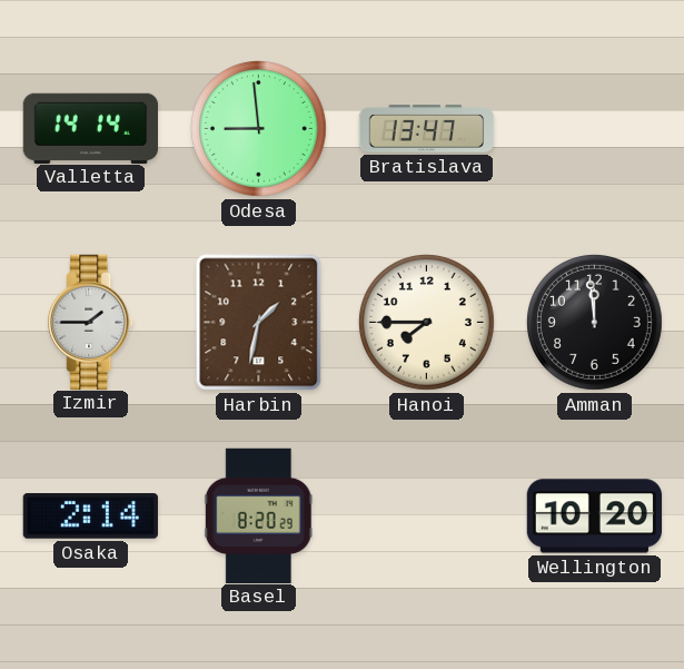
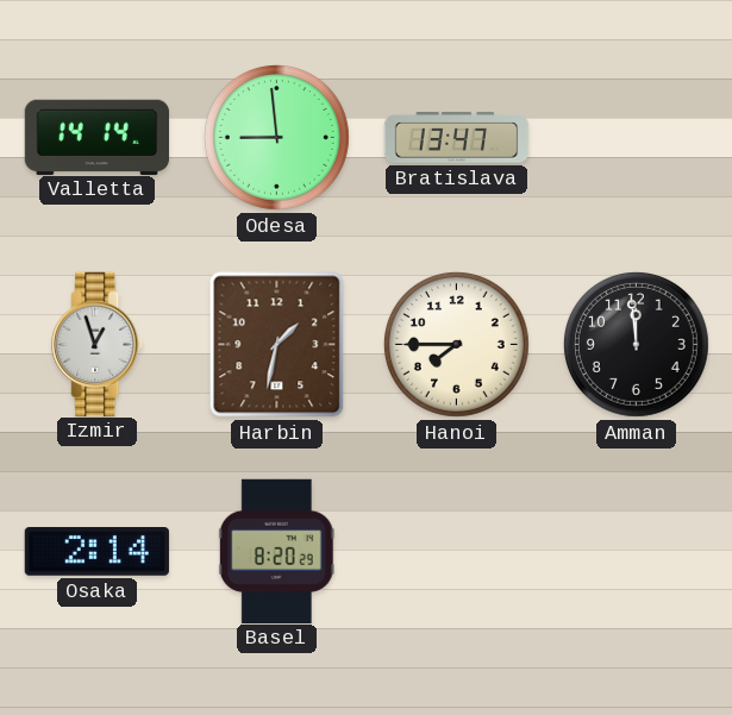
Izmir: 1:45 -> 12:57
Wellington: 10:20 -> none
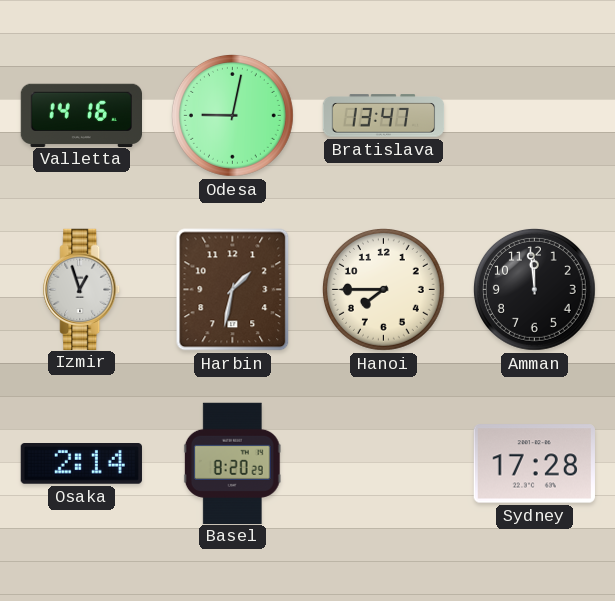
Valletta: 14:14 -> 14:16
Odesa: 8:59 -> 9:02
Sydney: none -> 17:28
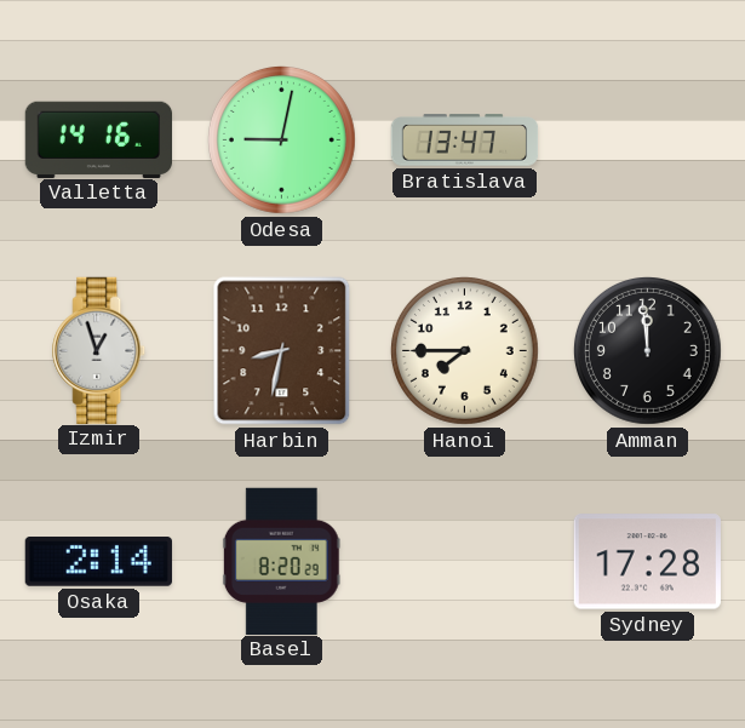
Harbin: 1:32 -> 8:32
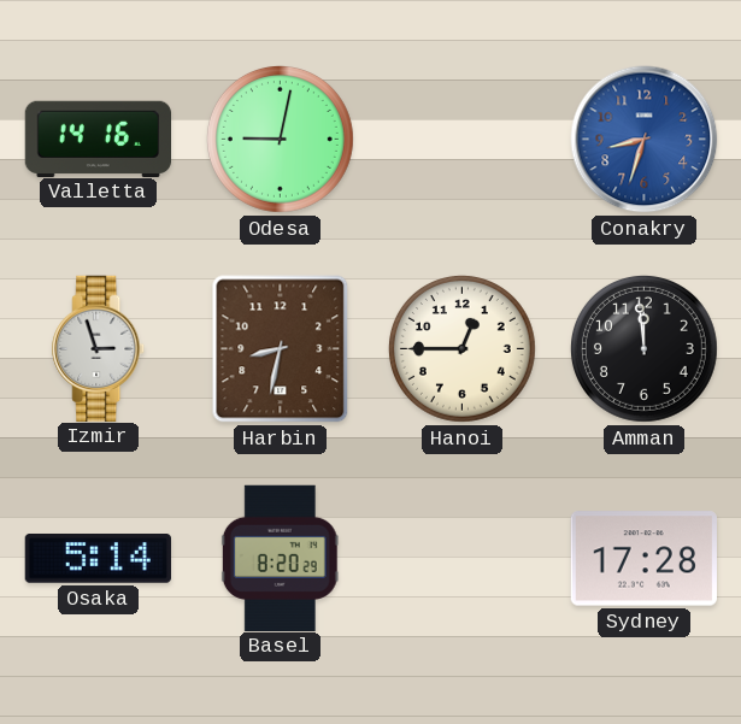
Bratislava: 13:47 -> none
Conakry: none -> 8:33
Izmir: 12:57 -> 2:57
Hanoi: 7:45 -> 12:45
Osaka: 2:14 -> 5:14
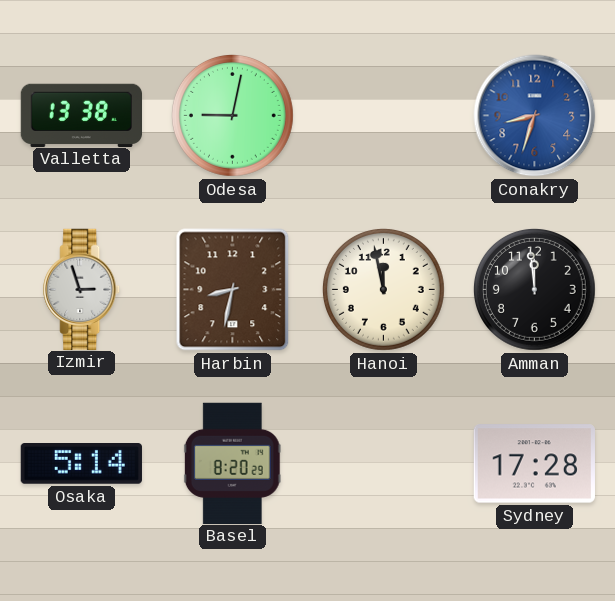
Valletta: 14:16 -> 13:38
Hanoi: 12:45 -> 11:58
